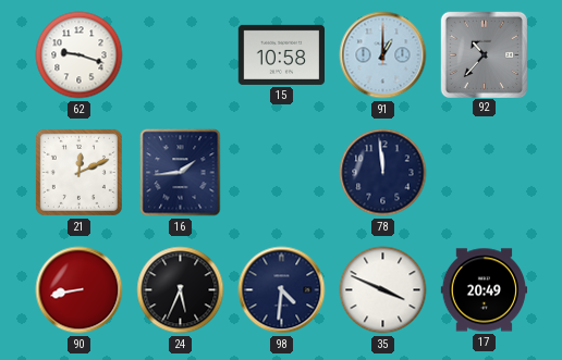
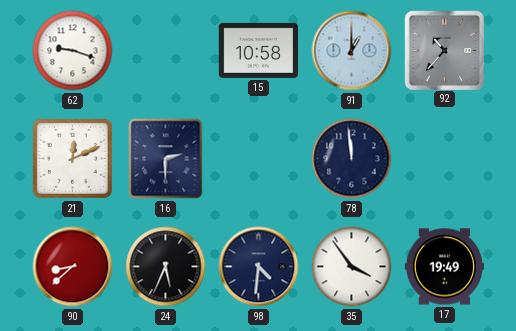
16: 1:44 -> 2:30
90: 8:43 -> 8:38
35: 3:49 -> 3:54
17: 20:49 -> 19:49
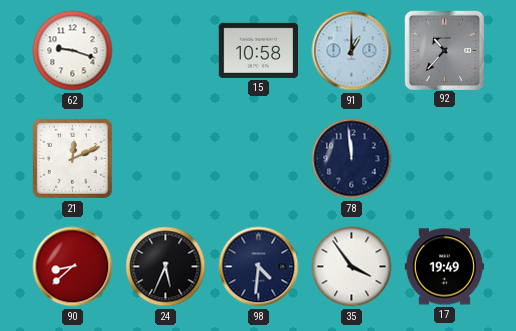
16: 2:30 -> none
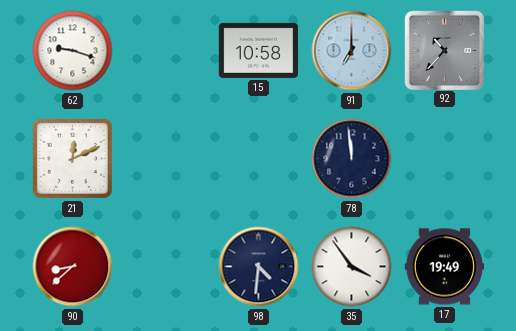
91: 1:00 -> 7:00
24: 5:34 -> none
